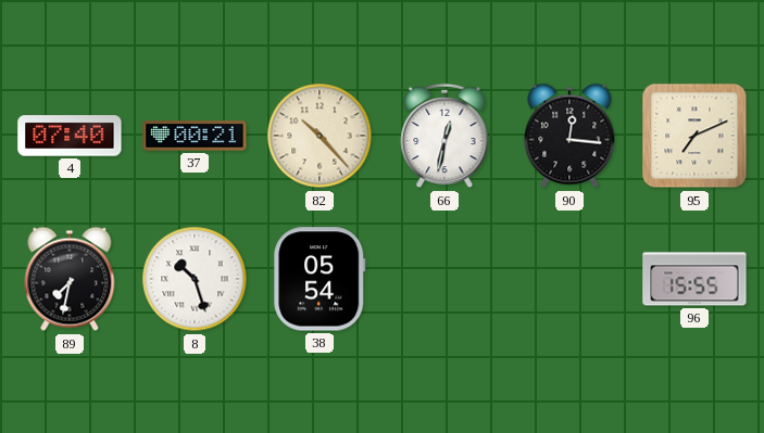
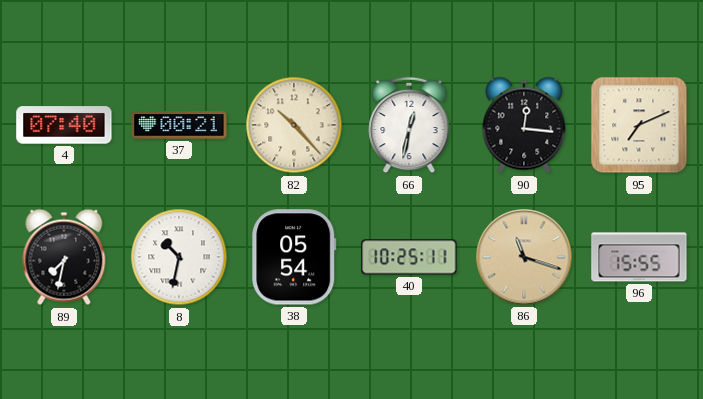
8: 10:27 -> 10:32
40: none -> 10:25
86: none -> 11:18
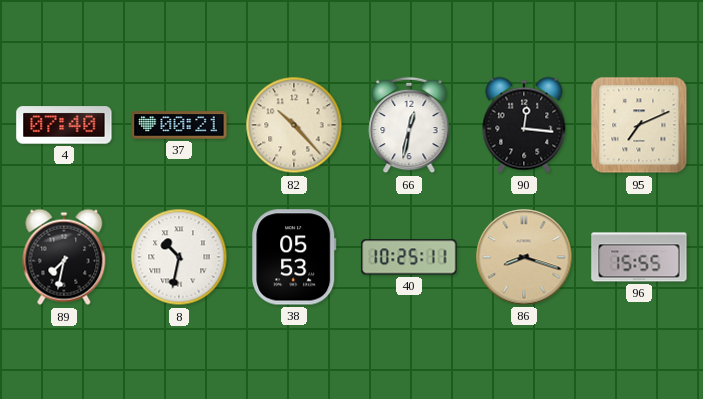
38: 05:54 -> 05:53
86: 11:18 -> 8:18
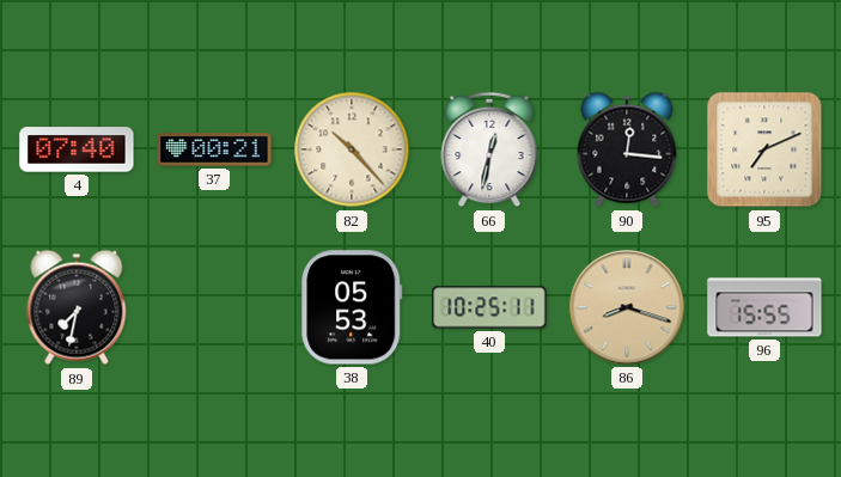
8: 10:32 -> none
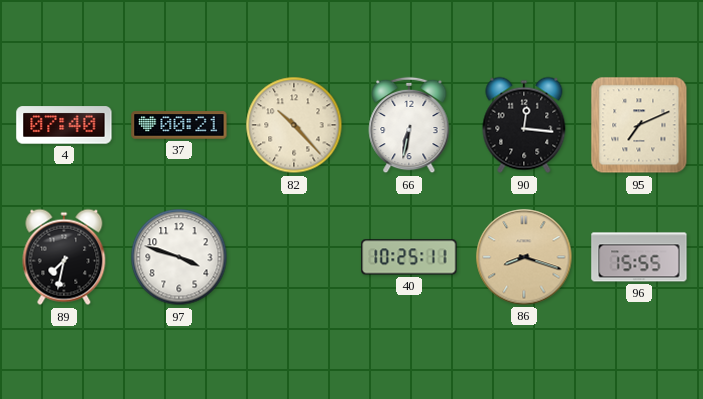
66: 12:32 -> 6:32
97: none -> 3:48
38: 05:53 -> none
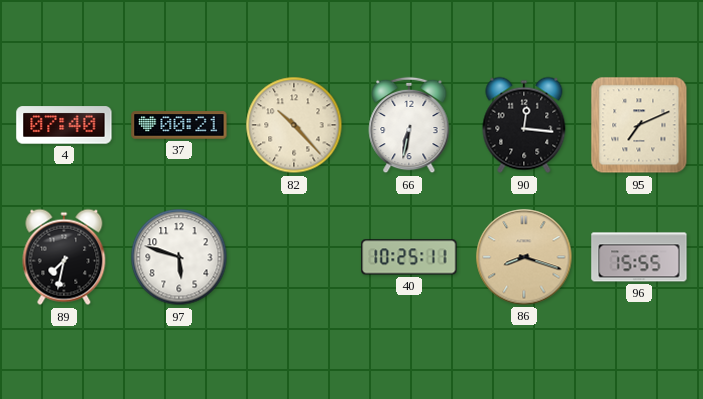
97: 3:48 -> 5:48
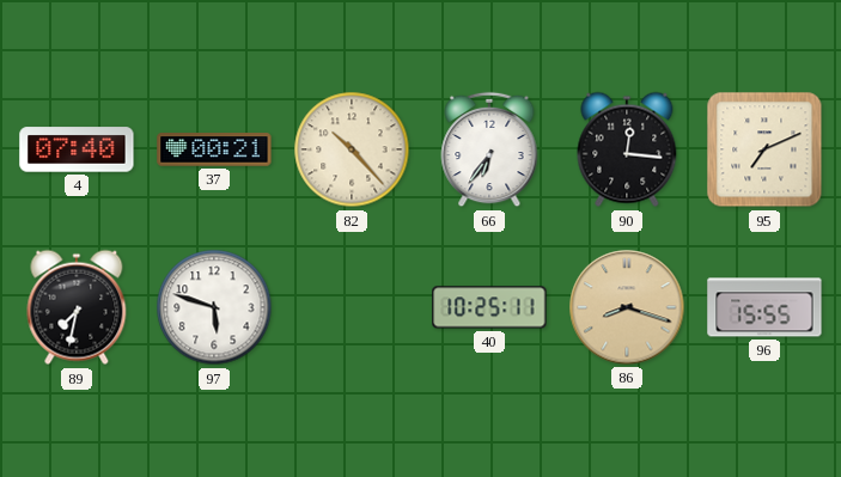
66: 6:32 -> 6:36
